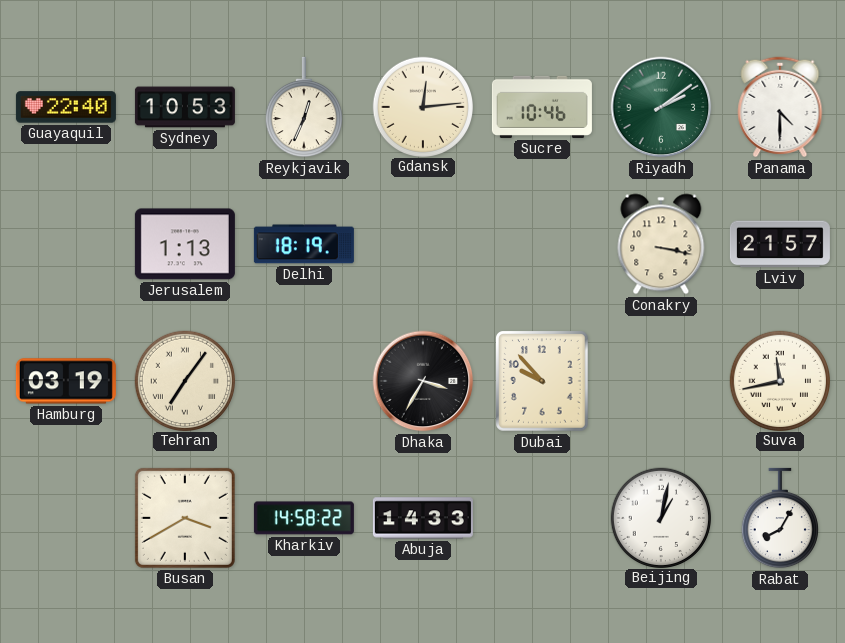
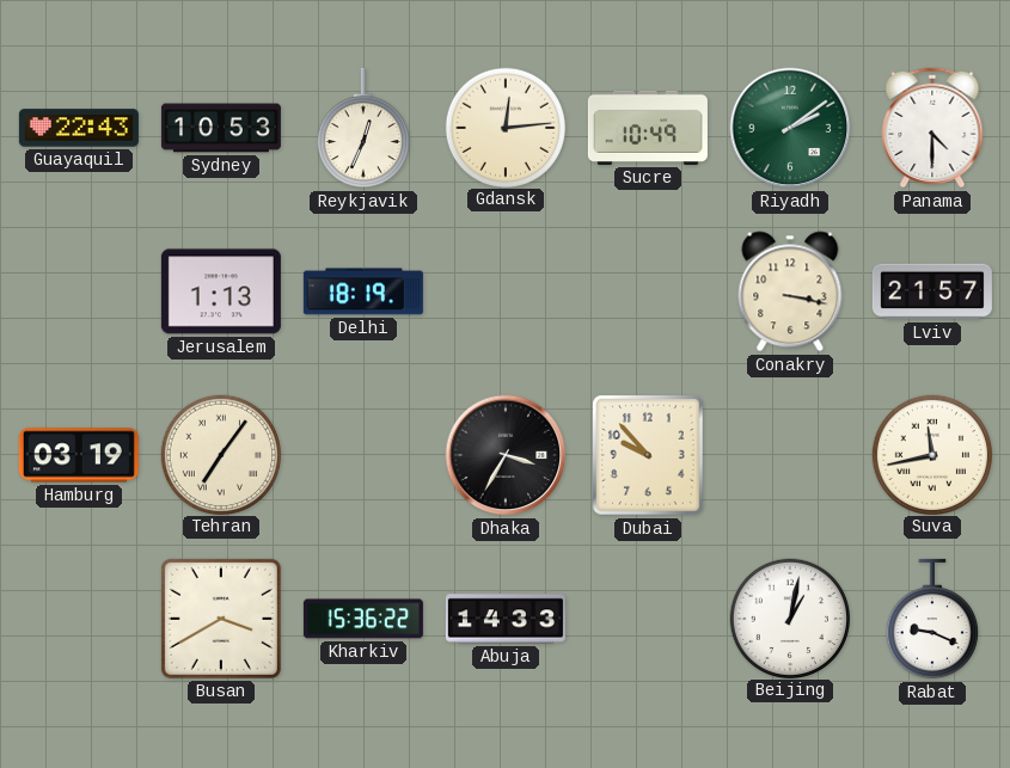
Guayaquil: 22:40 -> 22:43
Sucre: 10:46 -> 10:49
Kharkiv: 14:58 -> 15:36
Rabat: 8:05 -> 9:19
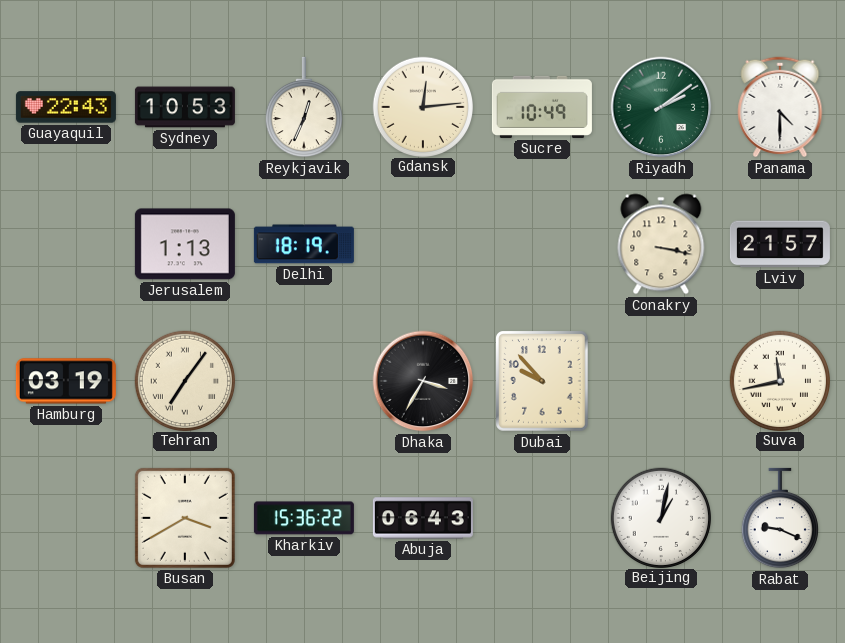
Abuja: 14:33 -> 06:43
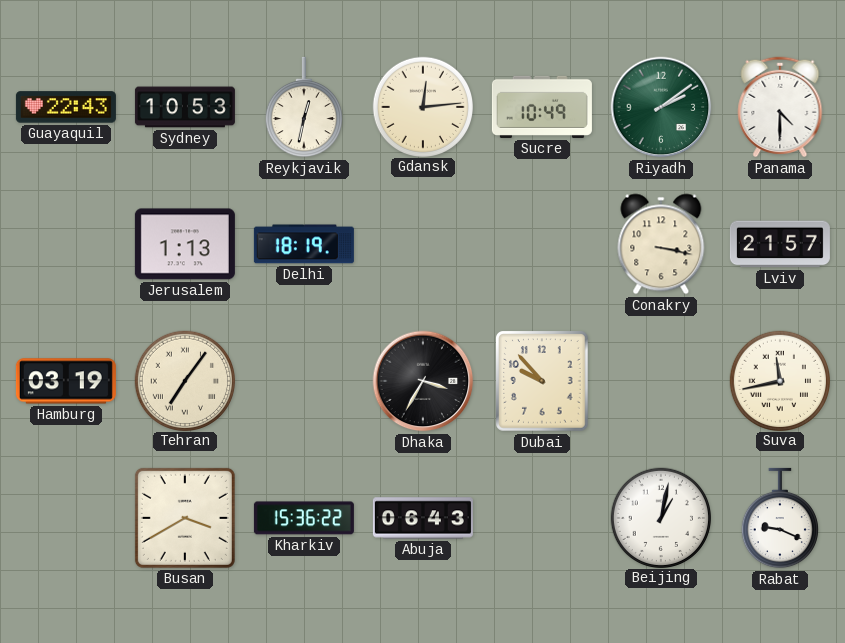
Reykjavik: 12:34 -> 12:32
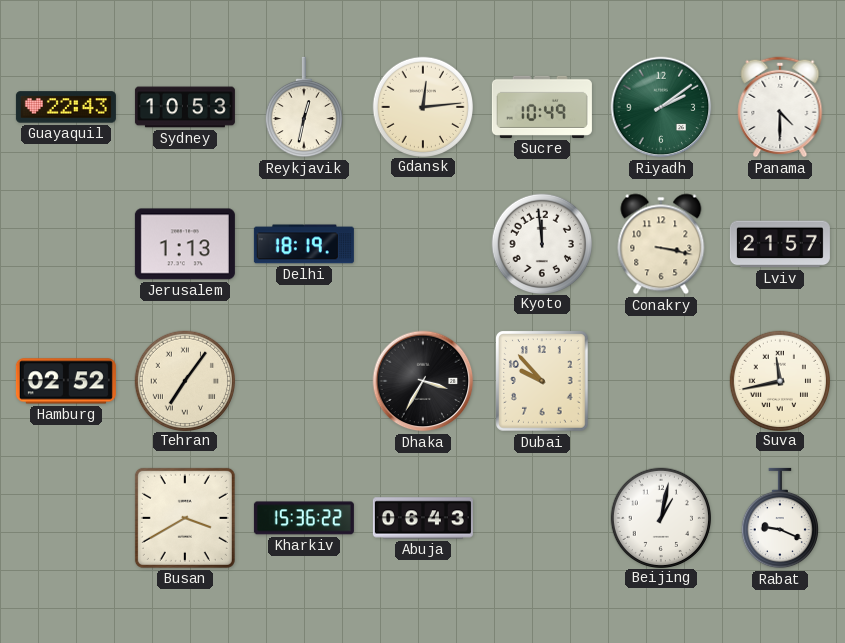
Kyoto: none -> 11:59
Hamburg: 03:19 -> 02:52
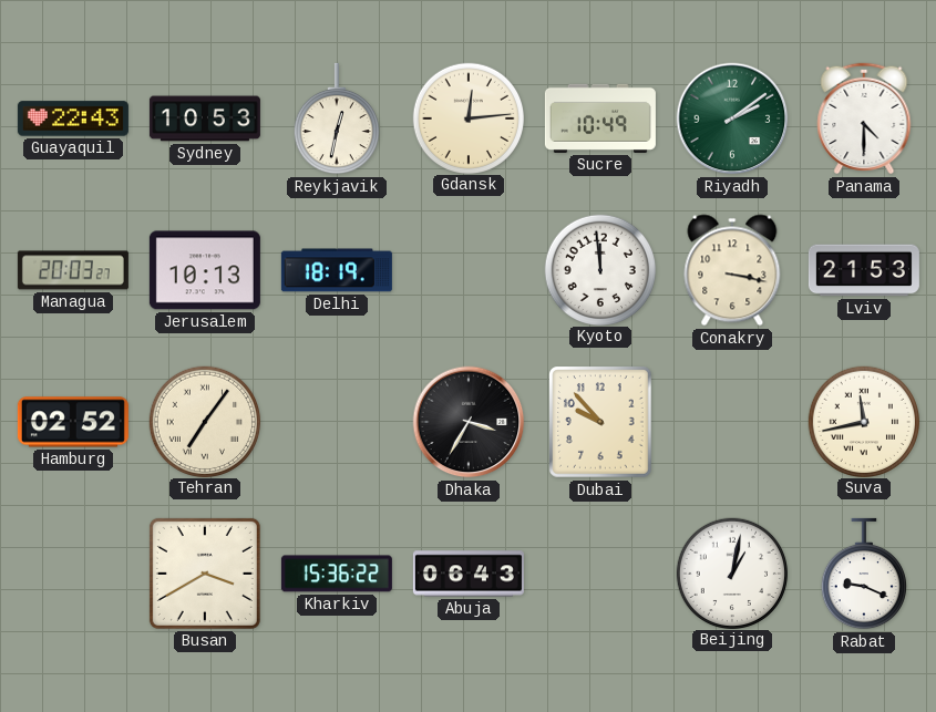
Managua: none -> 20:03
Jerusalem: 1:13 -> 10:13
Lviv: 21:57 -> 21:53
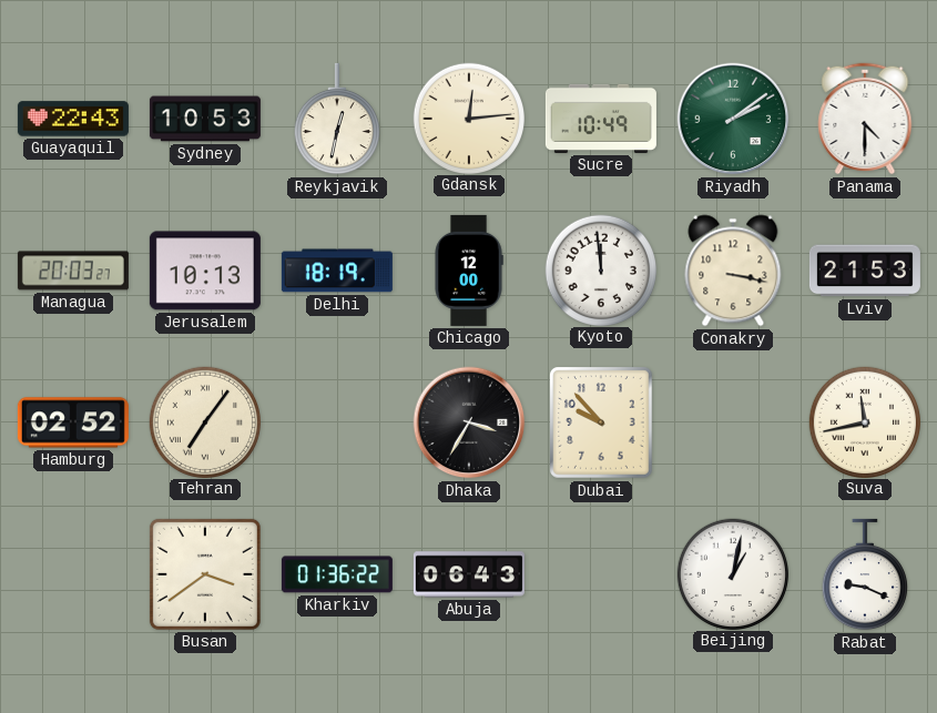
Chicago: none -> 12:00
Busan: 3:40 -> 3:39
Kharkiv: 15:36 -> 01:36
